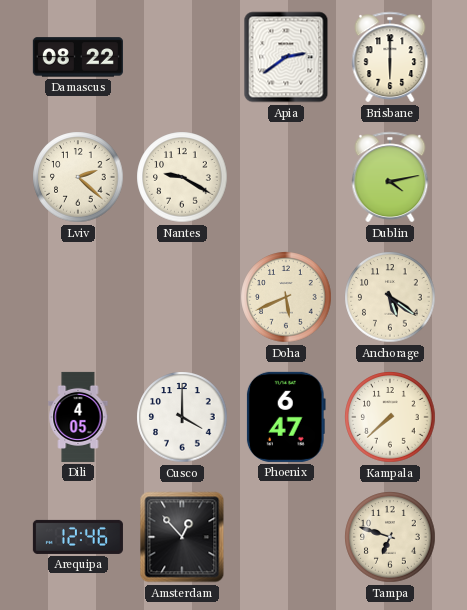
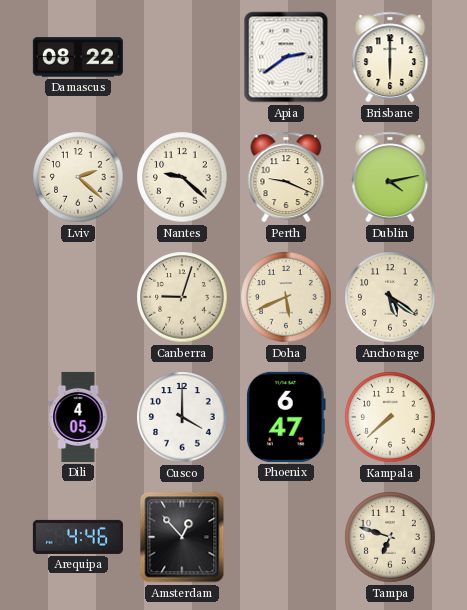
Nantes: 9:20 -> 9:22
Perth: none -> 9:19
Canberra: none -> 9:03
Arequipa: 12:46 -> 4:46
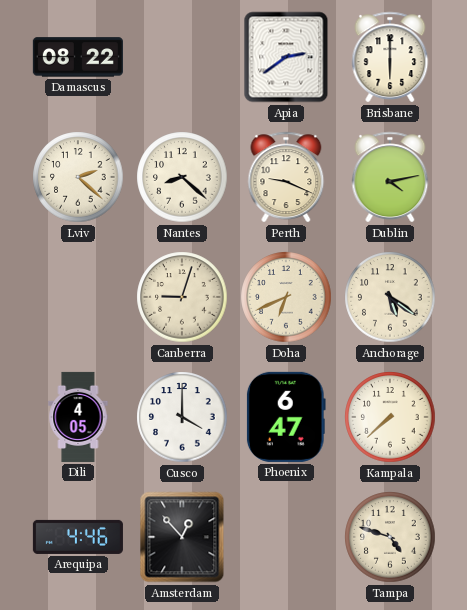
Nantes: 9:22 -> 8:22
Doha: 5:41 -> 6:41
Tampa: 6:48 -> 4:48
